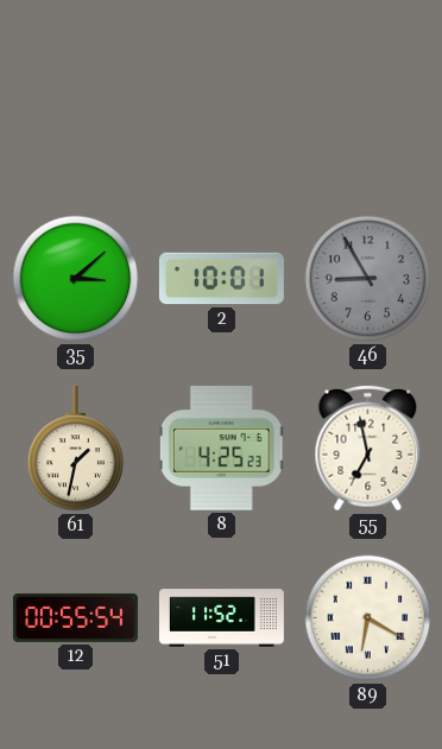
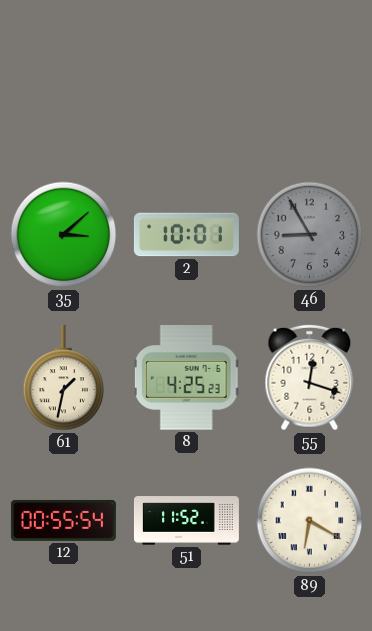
55: 6:58 -> 12:18
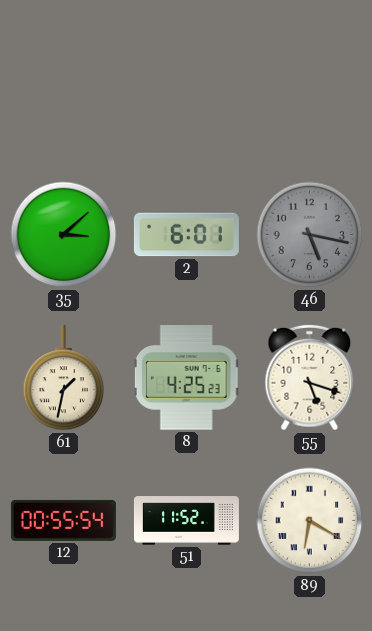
2: 10:01 -> 6:01
46: 8:55 -> 5:17
55: 12:18 -> 5:18
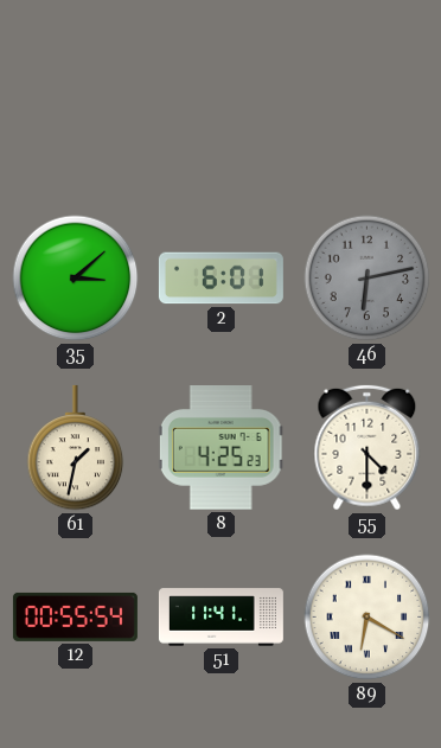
46: 5:17 -> 6:13
55: 5:18 -> 4:30
51: 11:52 -> 11:41
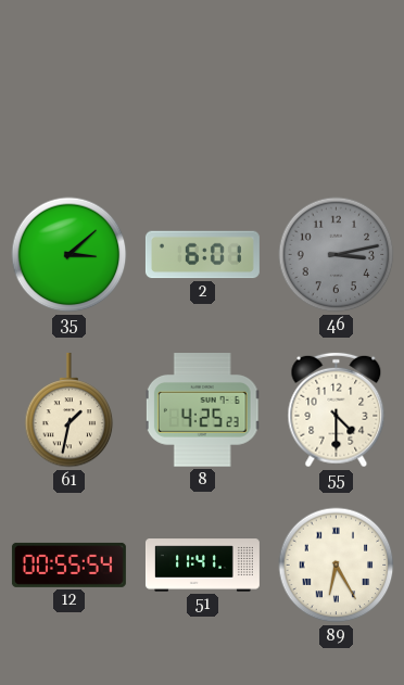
46: 6:13 -> 3:13
89: 6:20 -> 6:25
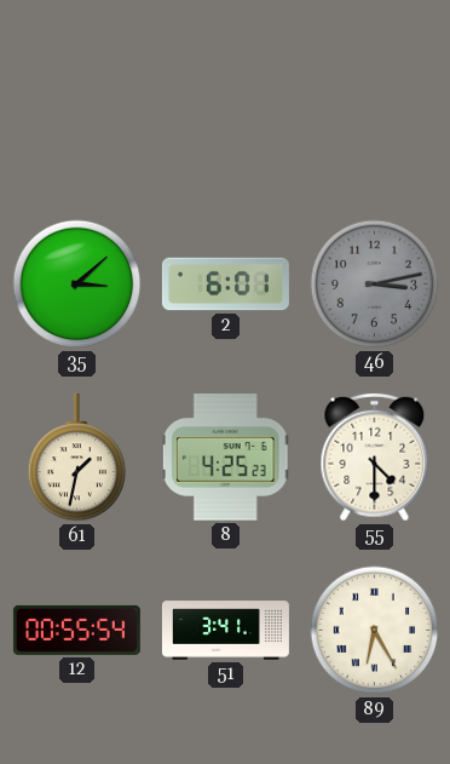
51: 11:41 -> 3:41
